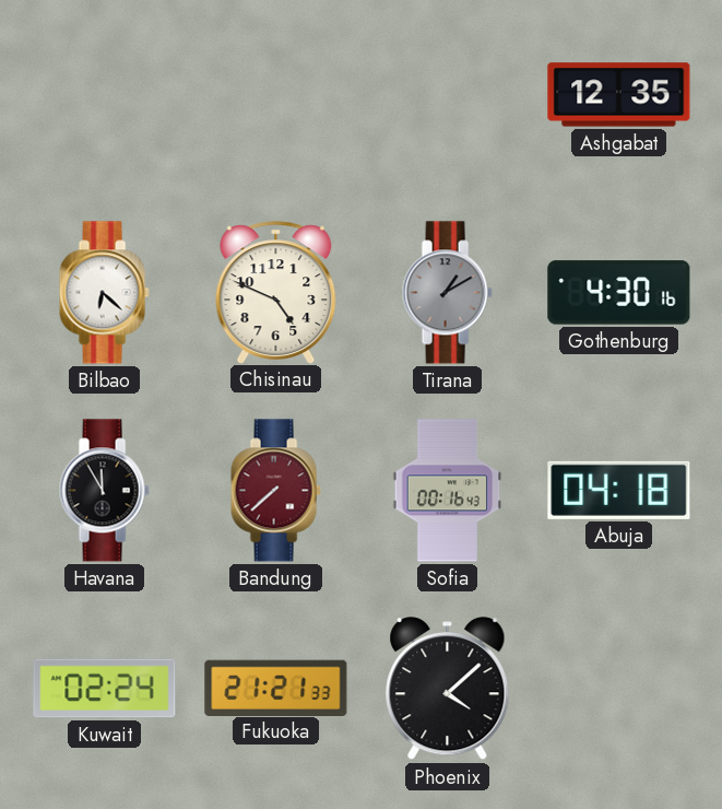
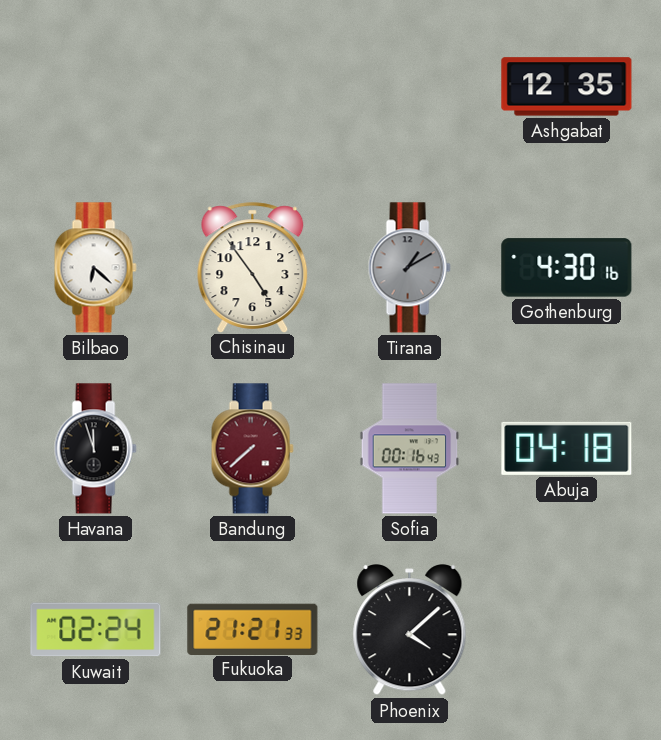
Chisinau: 4:49 -> 4:54
Havana: 11:55 -> 11:57
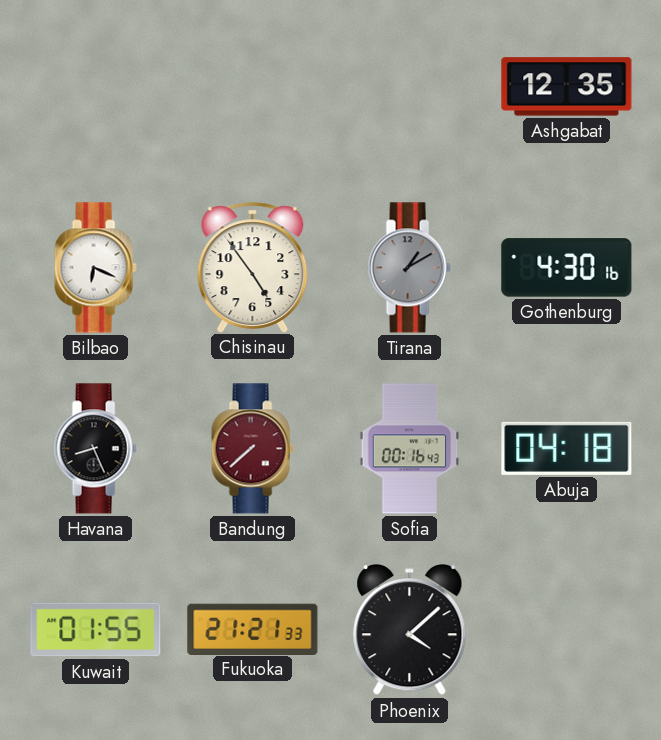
Bilbao: 6:22 -> 6:19
Havana: 11:57 -> 8:26
Kuwait: 02:24 -> 01:55
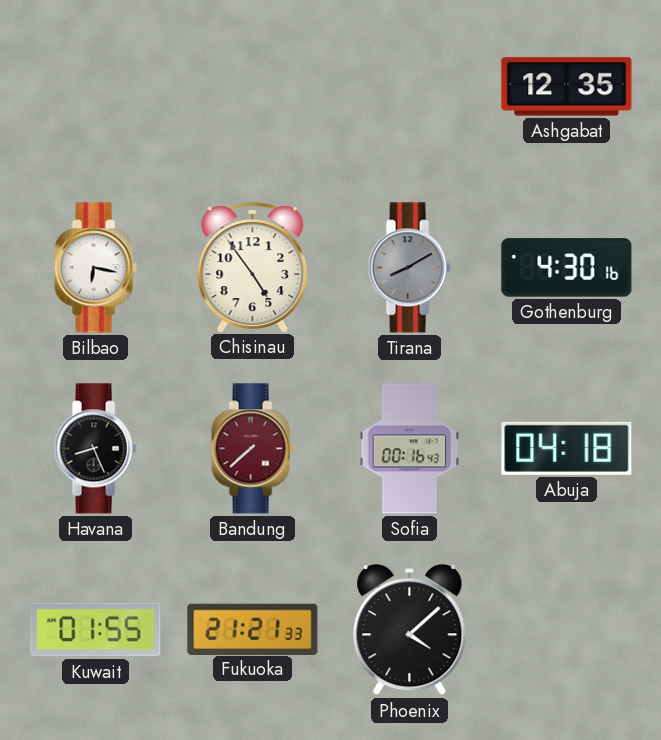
Bilbao: 6:19 -> 6:17
Tirana: 1:10 -> 8:10
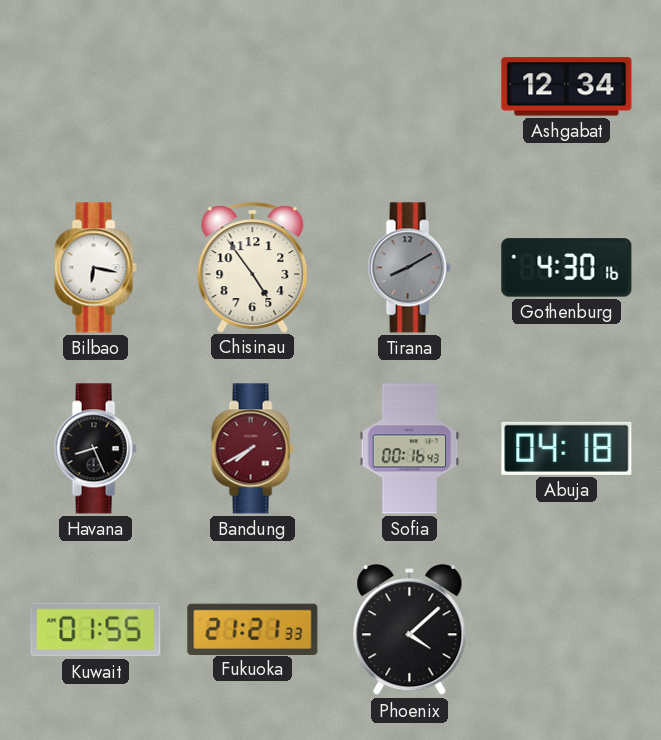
Ashgabat: 12:35 -> 12:34
Bandung: 7:38 -> 7:40
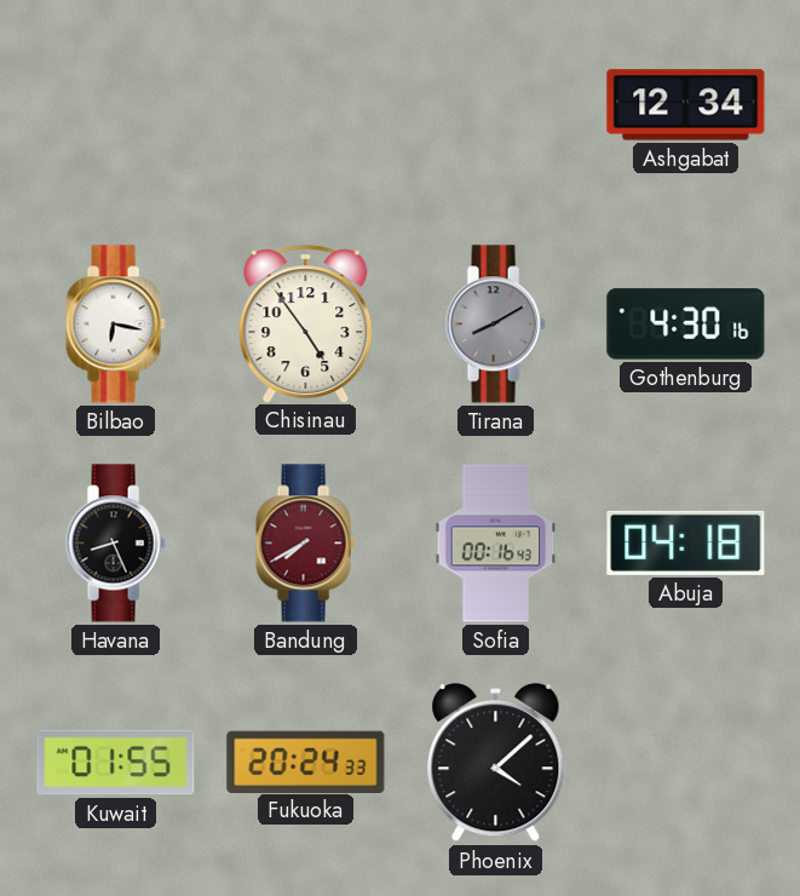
Fukuoka: 21:21 -> 20:24
